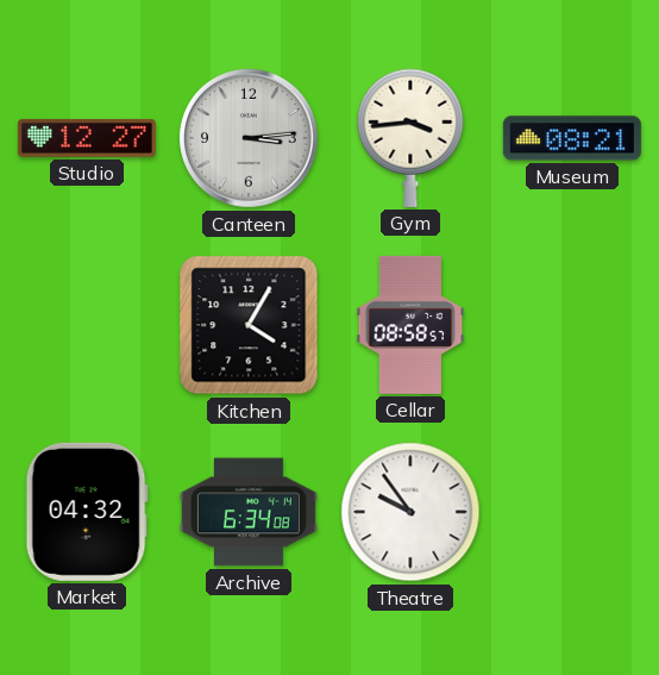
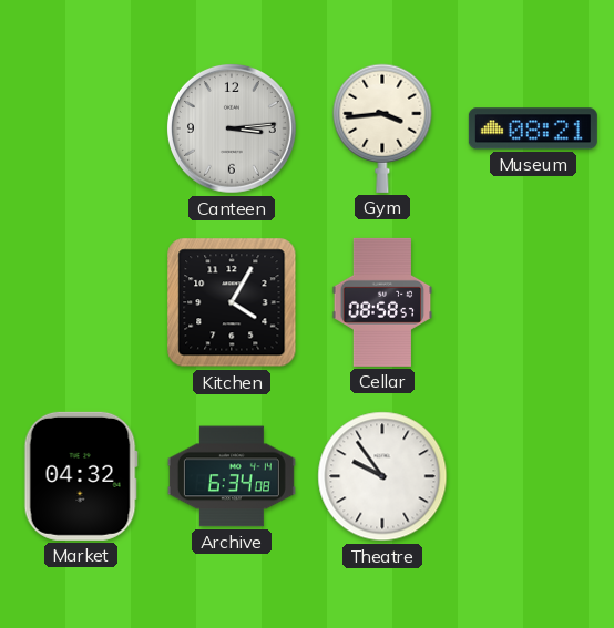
Studio: 12:27 -> none
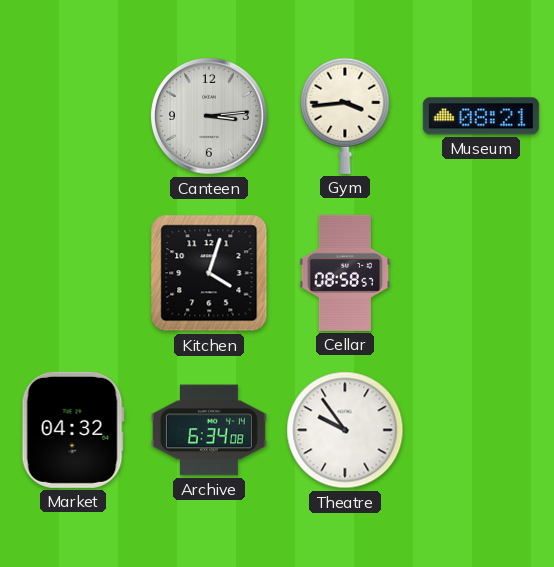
Kitchen: 4:05 -> 4:03
